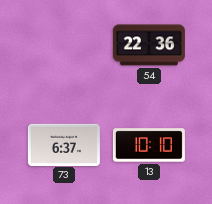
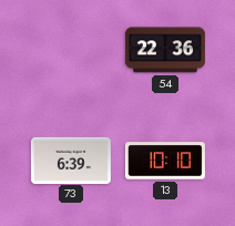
73: 6:37 -> 6:39
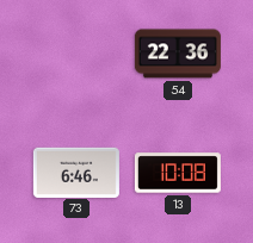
73: 6:39 -> 6:46
13: 10:10 -> 10:08
